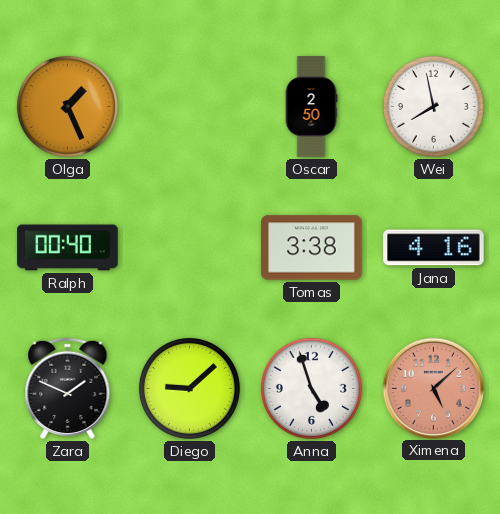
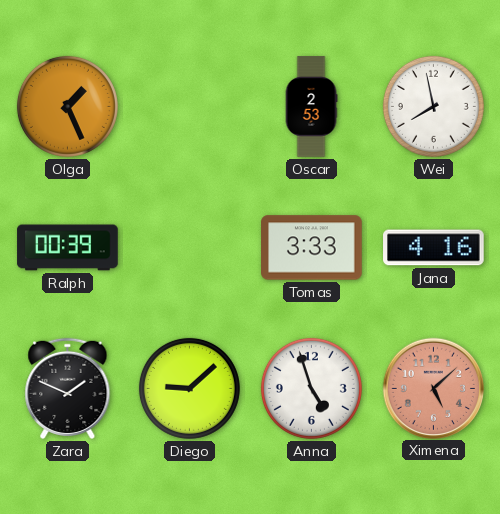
Oscar: 2:50 -> 2:53
Ralph: 00:40 -> 00:39
Tomas: 3:38 -> 3:33
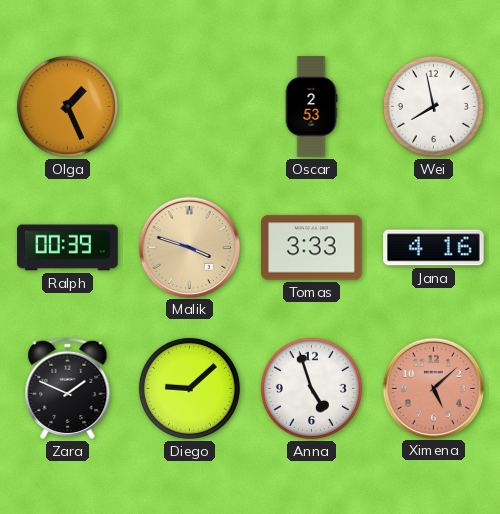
Malik: none -> 3:48
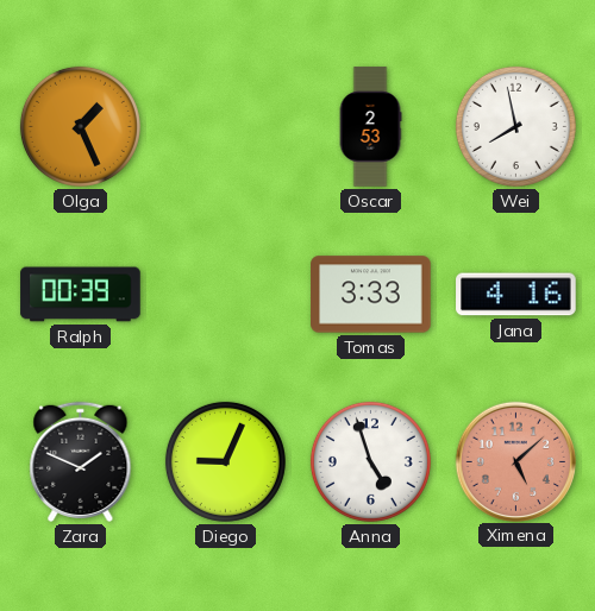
Malik: 3:48 -> none
Diego: 9:08 -> 9:04
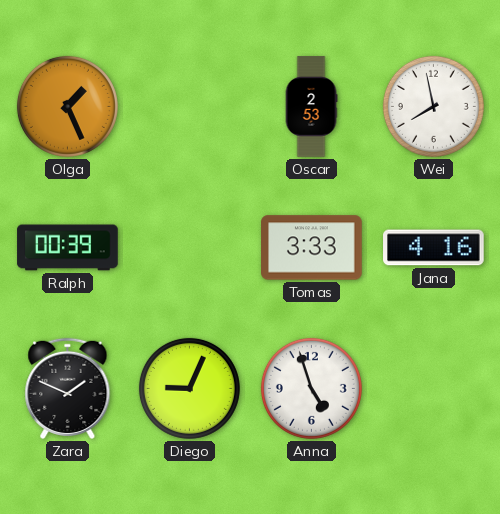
Ximena: 5:08 -> none
